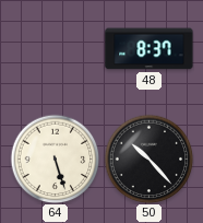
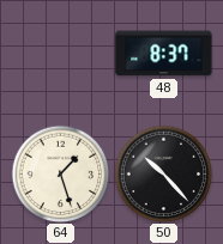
64: 5:27 -> 1:27
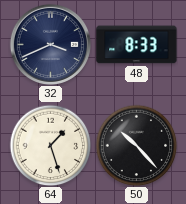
32: none -> 3:41
48: 8:37 -> 8:33
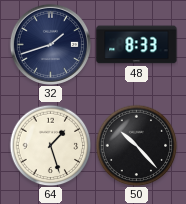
32: 3:41 -> 1:42
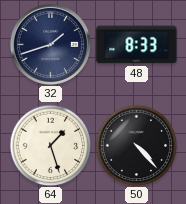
50: 10:23 -> 4:23
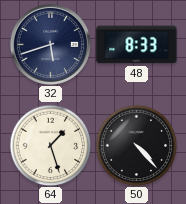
32: 1:42 -> 5:42
